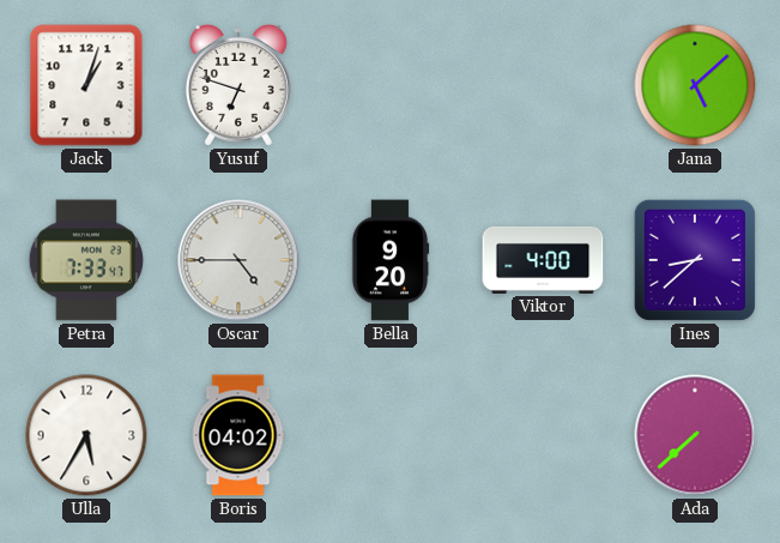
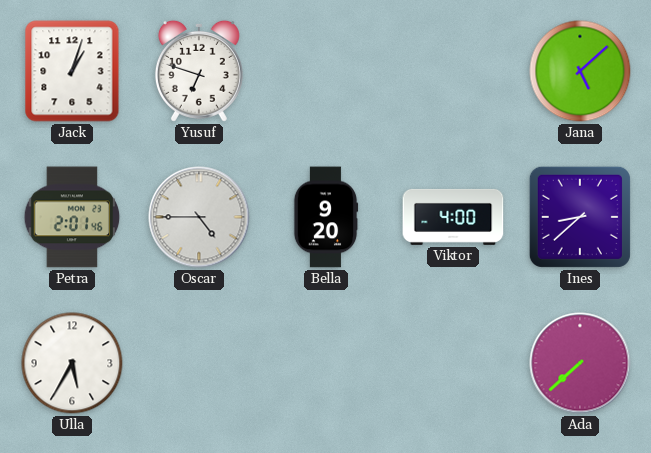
Petra: 7:33 -> 2:01
Boris: 04:02 -> none
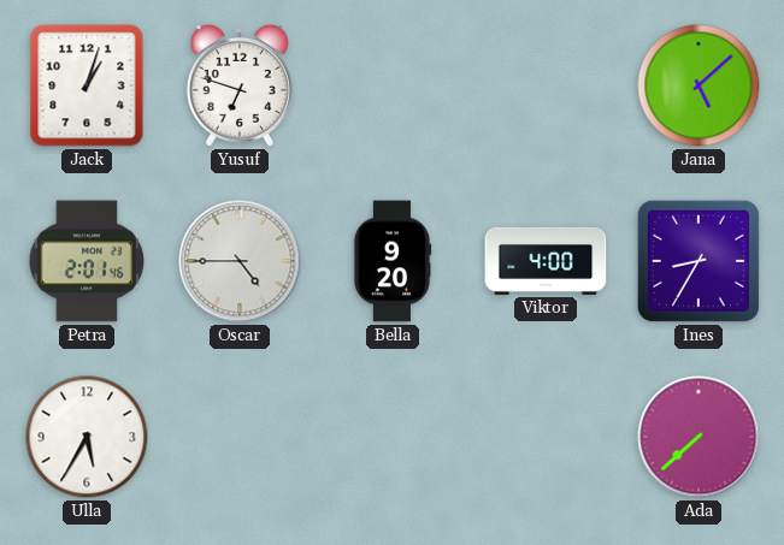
Ines: 8:38 -> 8:35
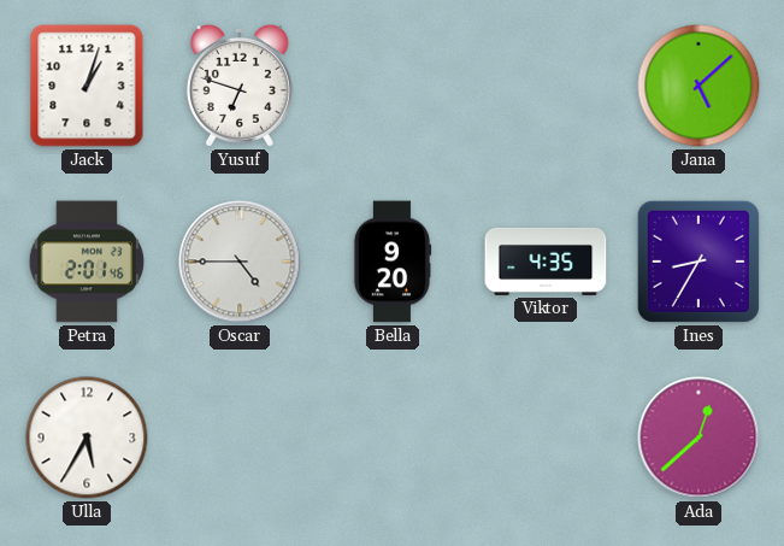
Viktor: 4:00 -> 4:35
Ada: 7:38 -> 12:38
